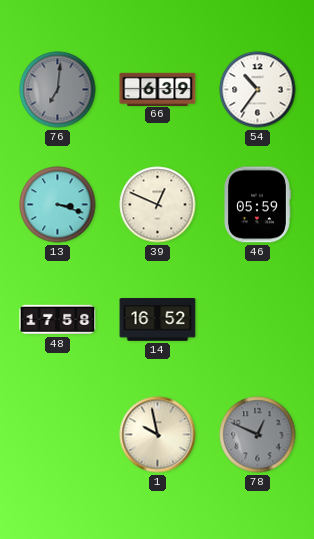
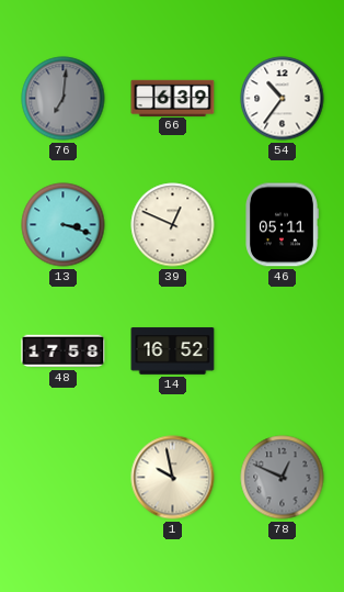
46: 05:59 -> 05:11
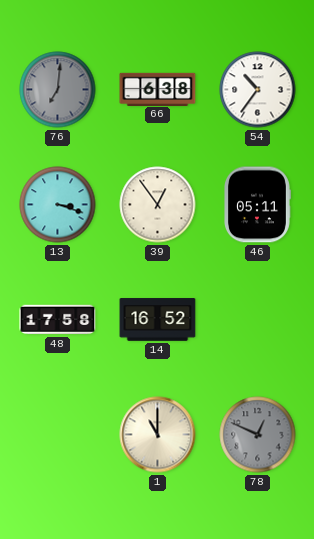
66: 6:39 -> 6:38
39: 12:49 -> 12:54
1: 9:58 -> 11:00
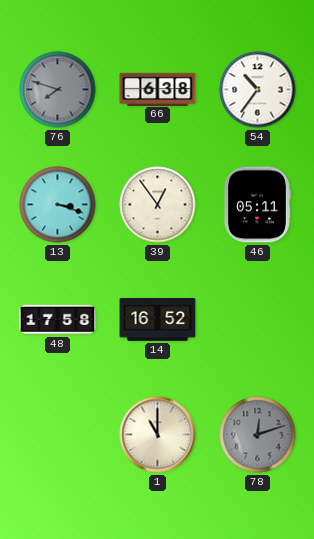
76: 7:01 -> 7:48
78: 12:49 -> 12:12
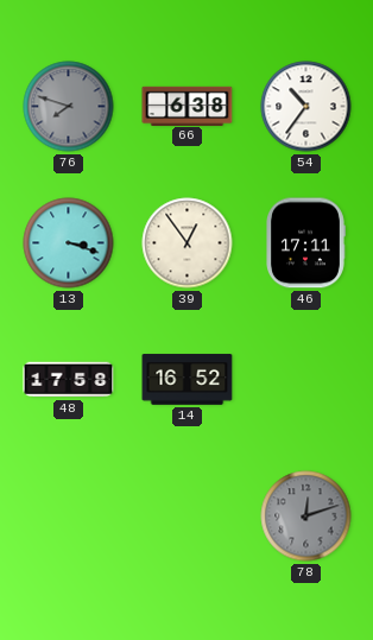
46: 05:11 -> 17:11
1: 11:00 -> none
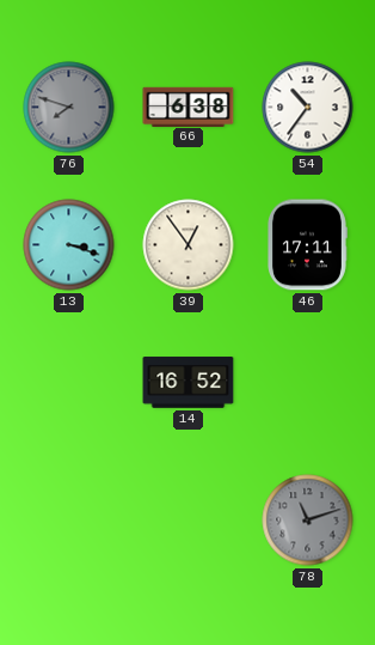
48: 17:58 -> none
78: 12:12 -> 11:12
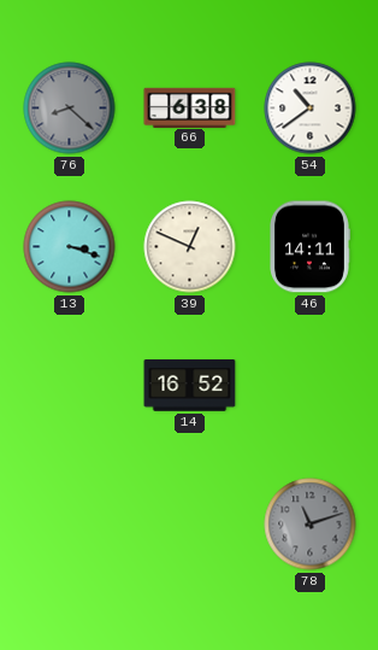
76: 7:48 -> 8:22
54: 10:36 -> 10:39
39: 12:54 -> 12:49
46: 17:11 -> 14:11
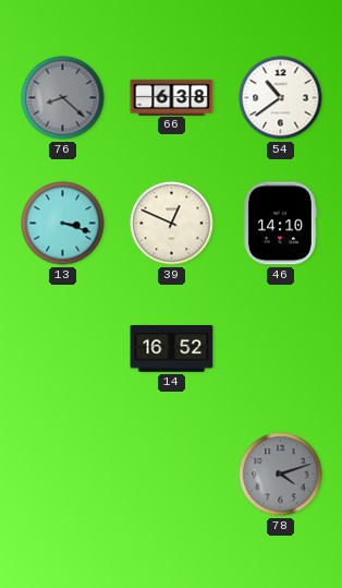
46: 14:11 -> 14:10
78: 11:12 -> 4:12
